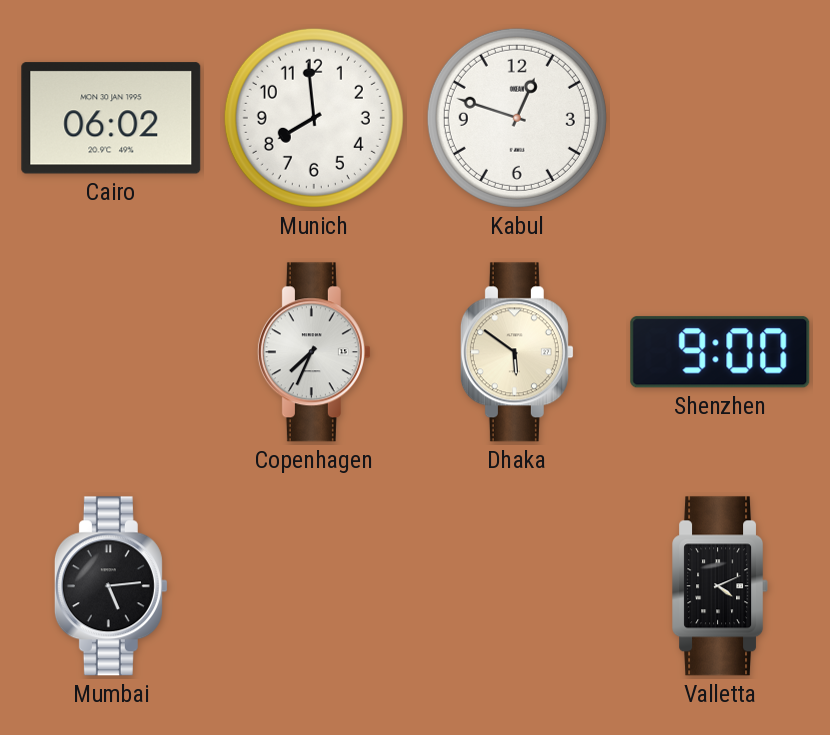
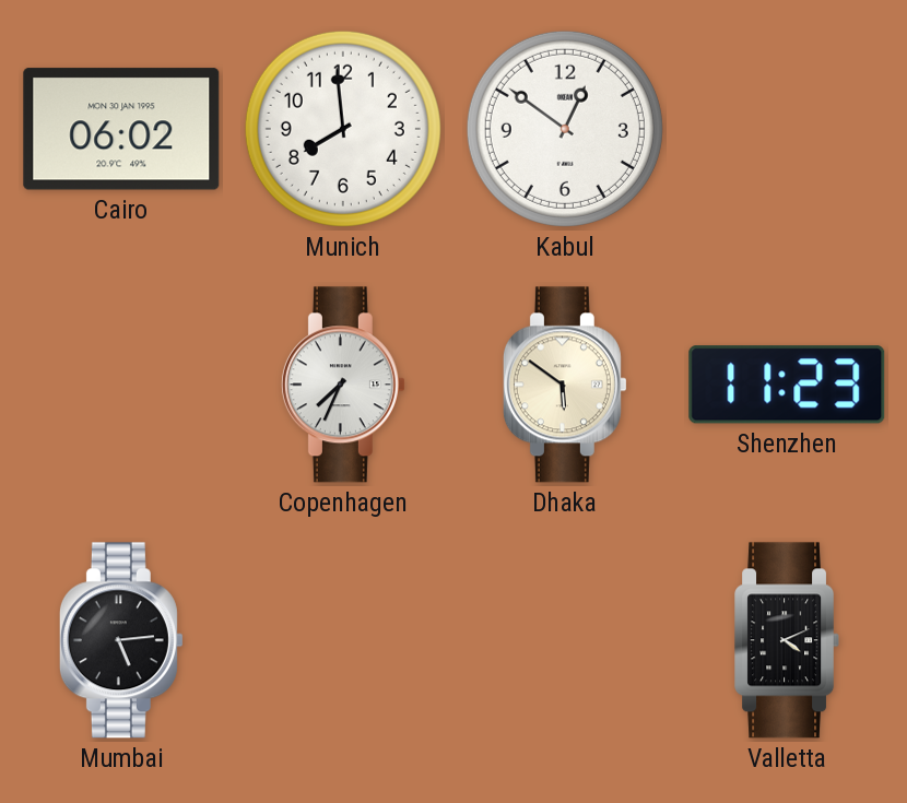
Kabul: 12:48 -> 12:51
Shenzhen: 9:00 -> 11:23
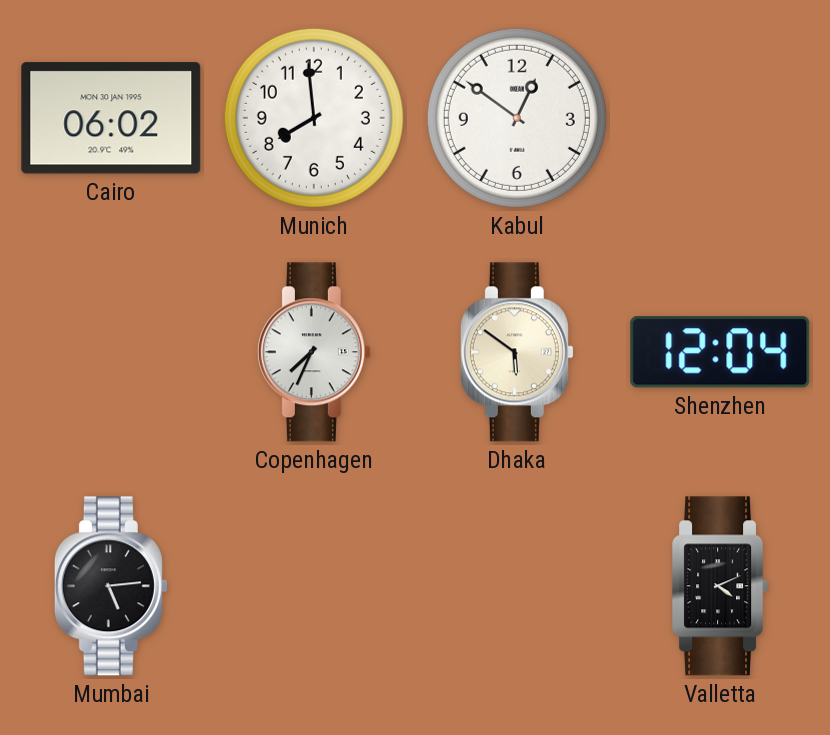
Shenzhen: 11:23 -> 12:04
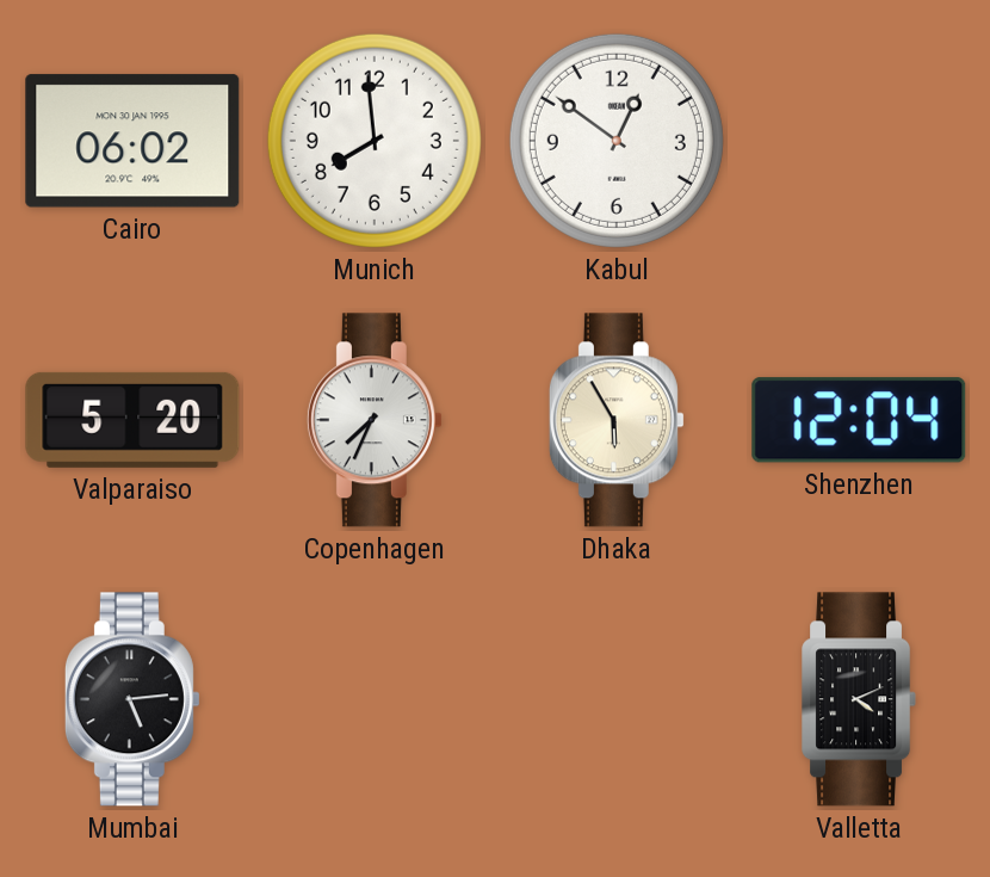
Valparaiso: none -> 5:20
Dhaka: 5:51 -> 5:55
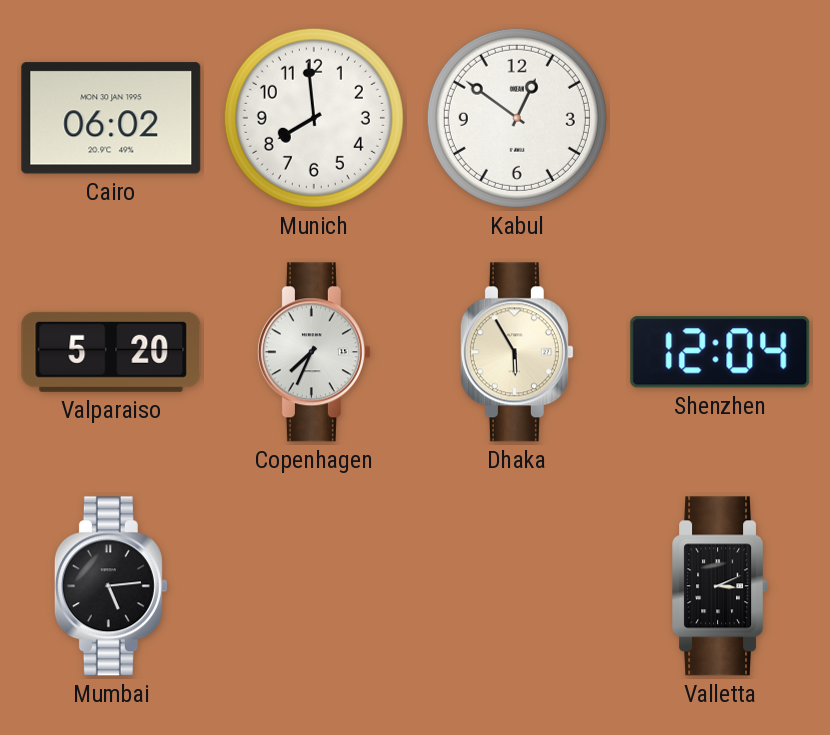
Valletta: 4:11 -> 3:11
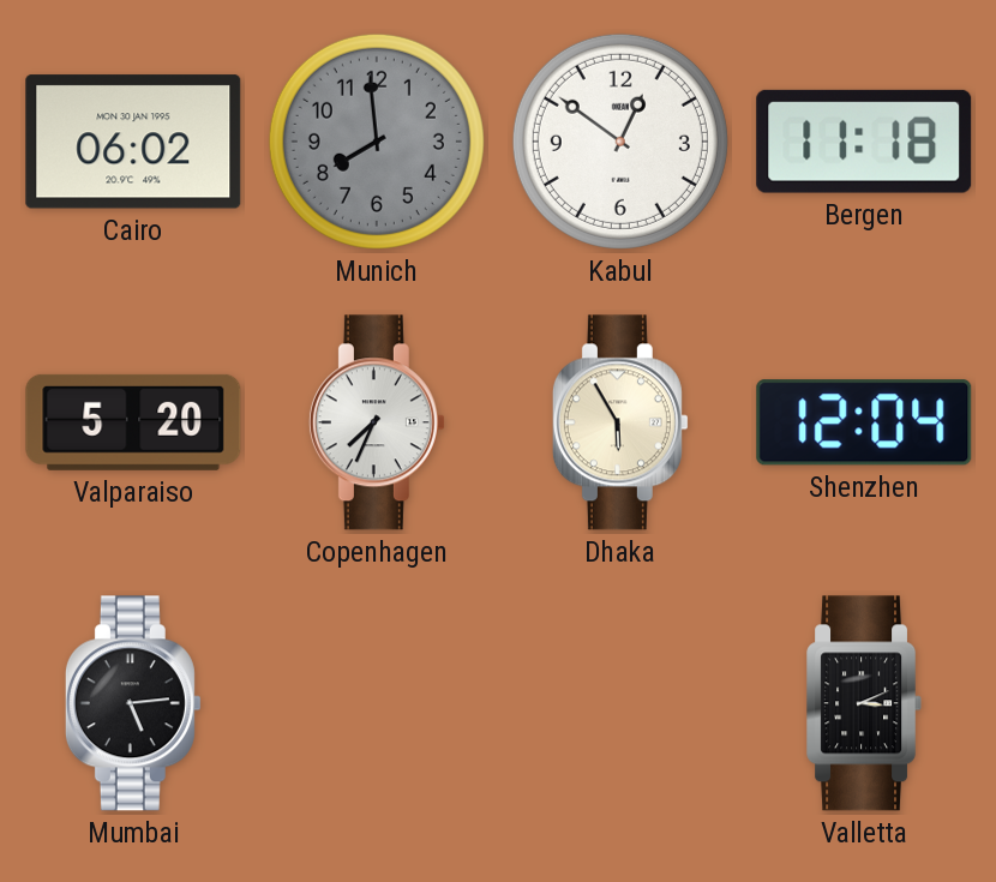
Munich dial: white -> grey
Bergen: none -> 11:18
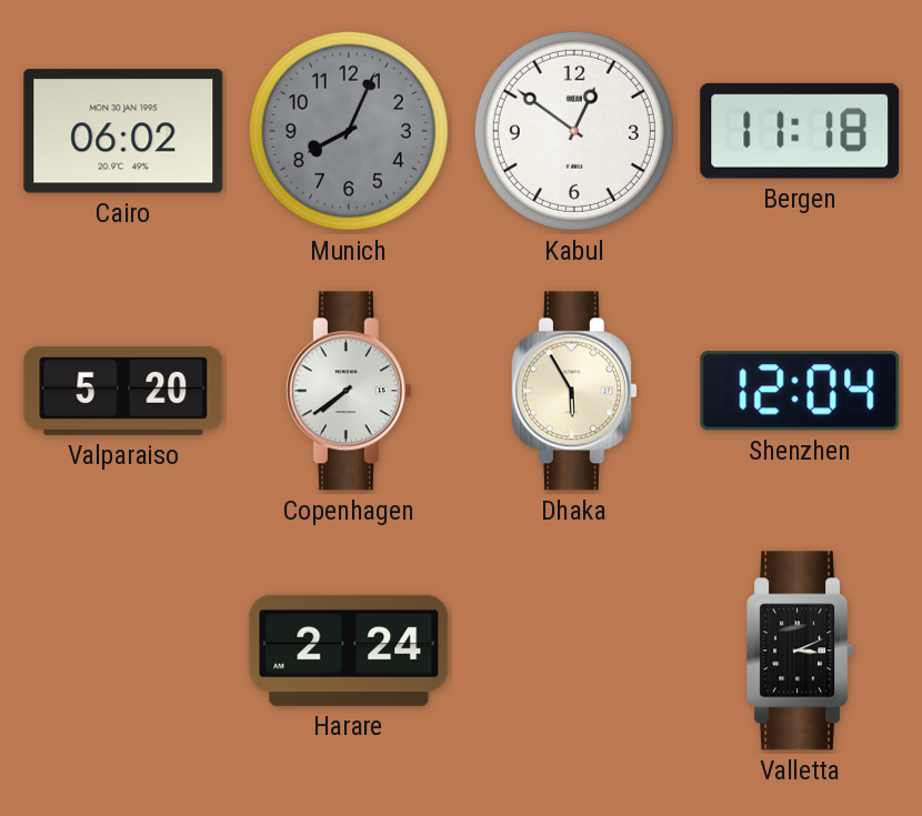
Munich: 7:59 -> 8:04
Copenhagen: 7:34 -> 7:39
Mumbai: 5:14 -> none
Harare: none -> 2:24
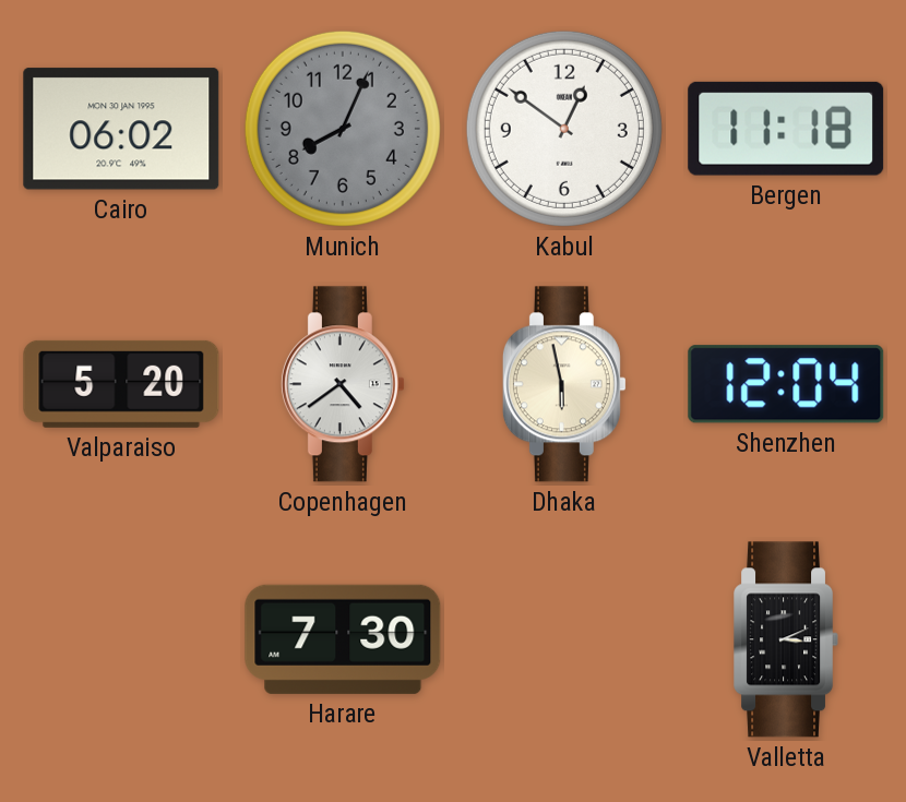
Copenhagen: 7:39 -> 4:39
Dhaka: 5:55 -> 5:58
Harare: 2:24 -> 7:30
